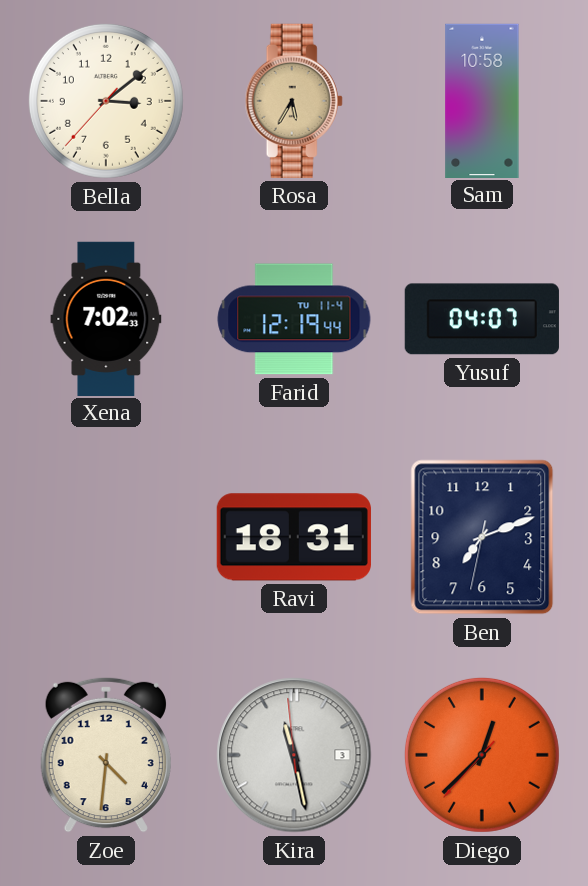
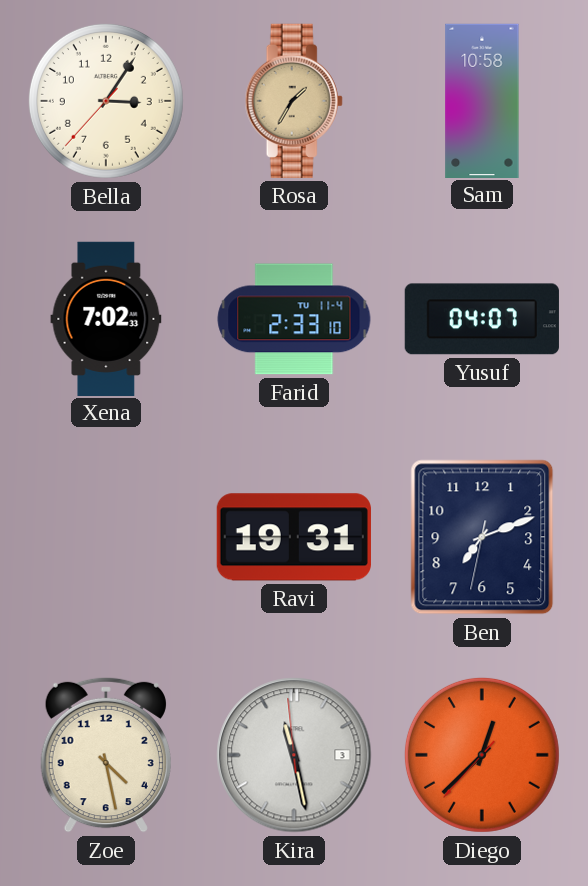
Bella: 3:08 -> 3:05
Rosa: 5:35 -> 1:35
Farid: 12:19 -> 2:33
Ravi: 18:31 -> 19:31
Zoe: 4:31 -> 4:28
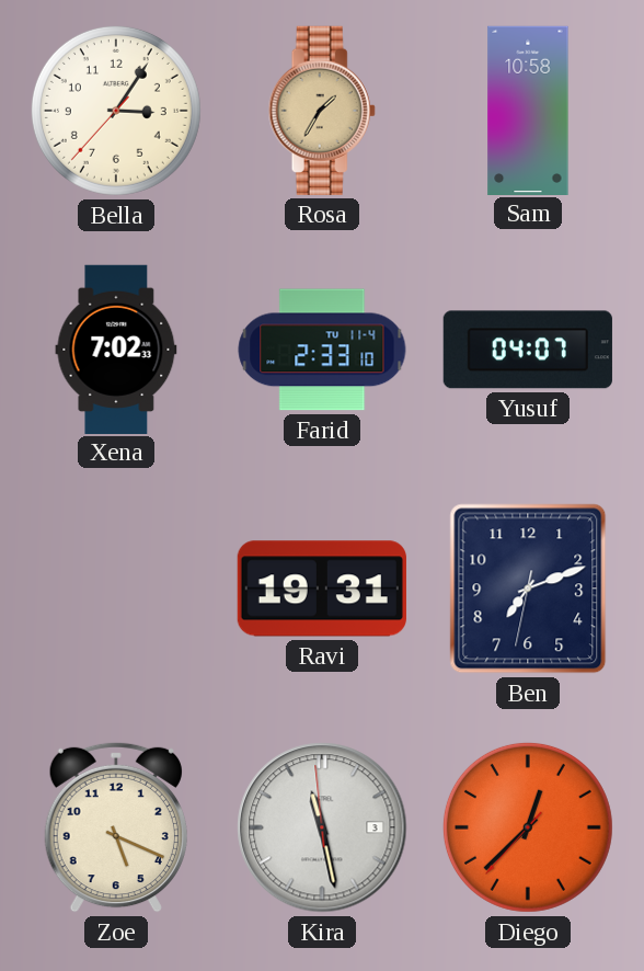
Zoe: 4:28 -> 5:19
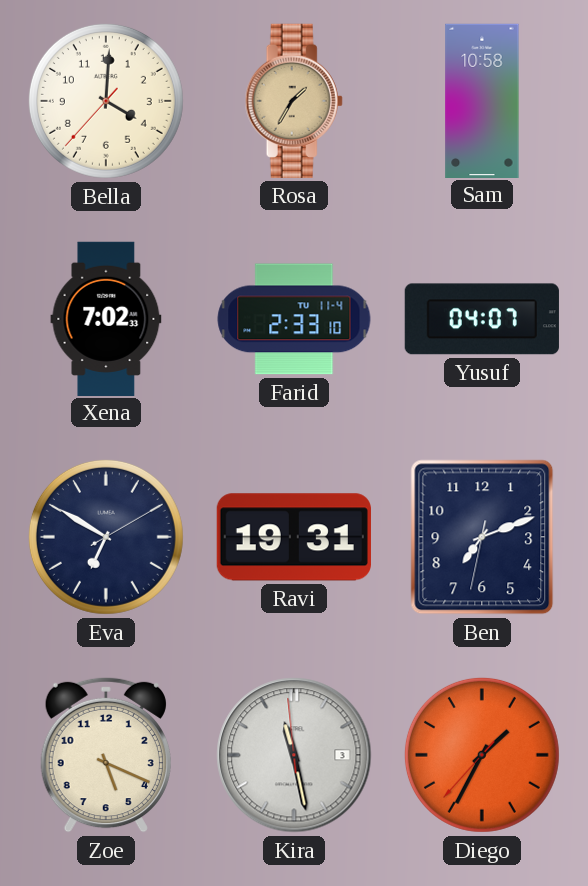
Bella: 3:05 -> 4:00
Eva: none -> 6:50
Diego: 12:37 -> 1:34
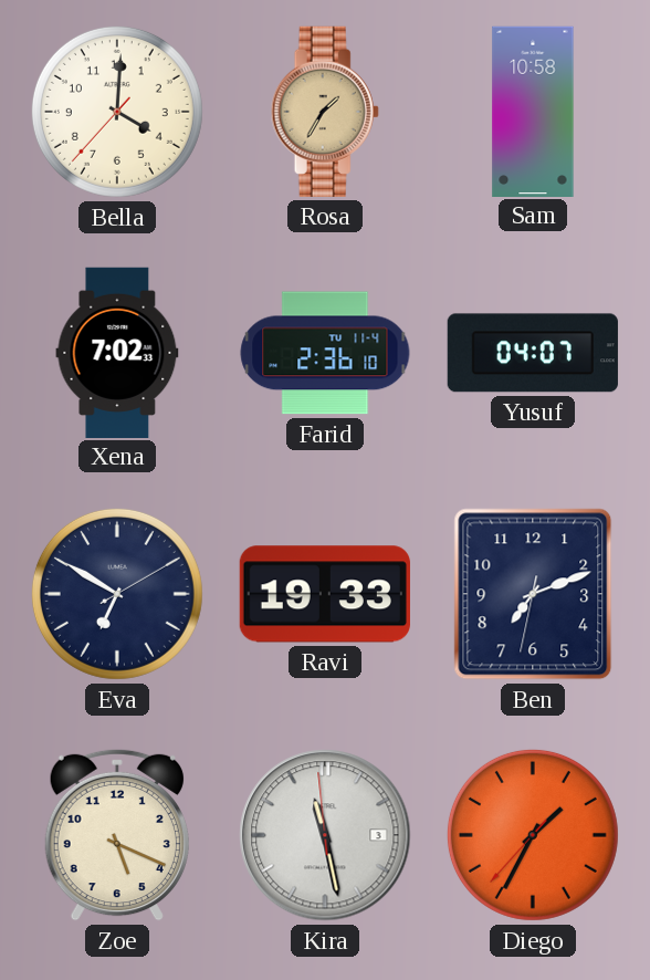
Farid: 2:33 -> 2:36
Ravi: 19:31 -> 19:33
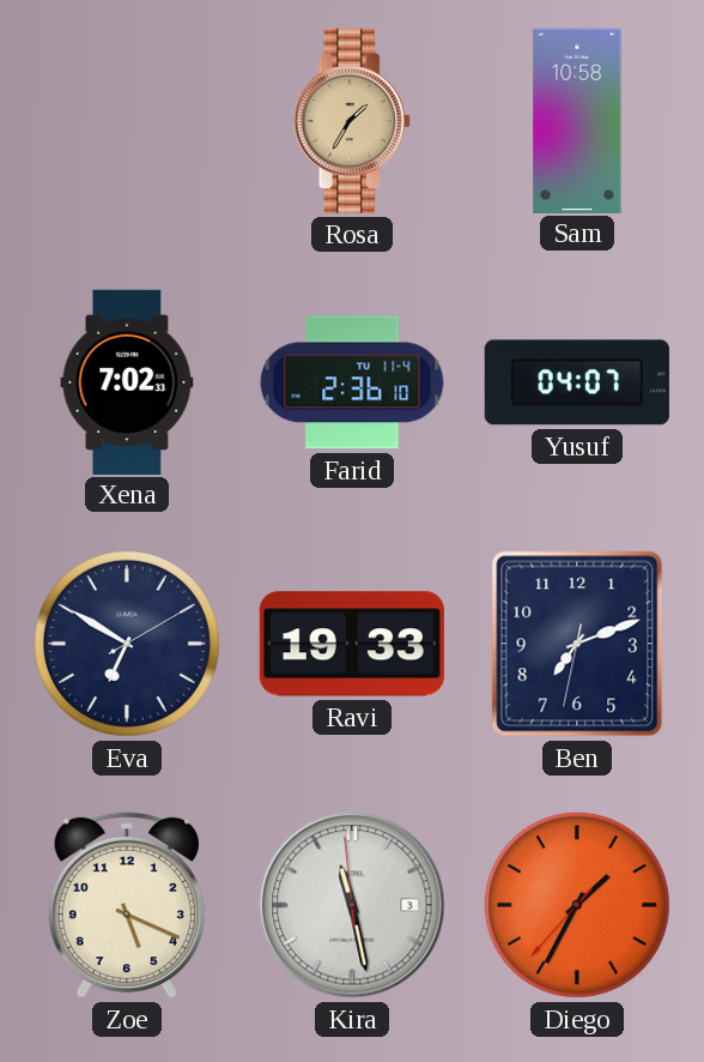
Bella: 4:00 -> none
